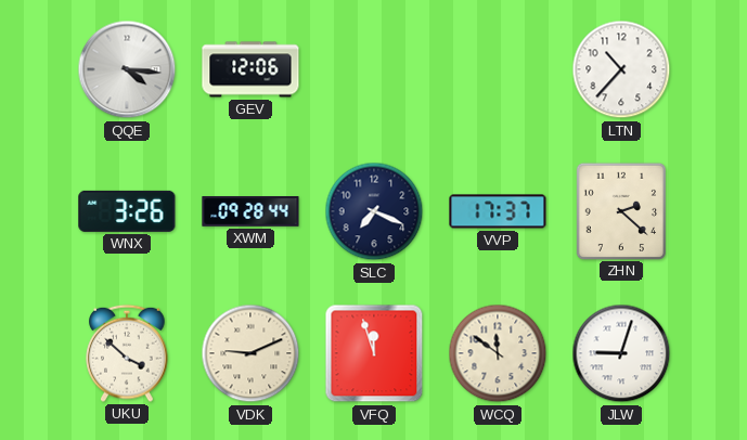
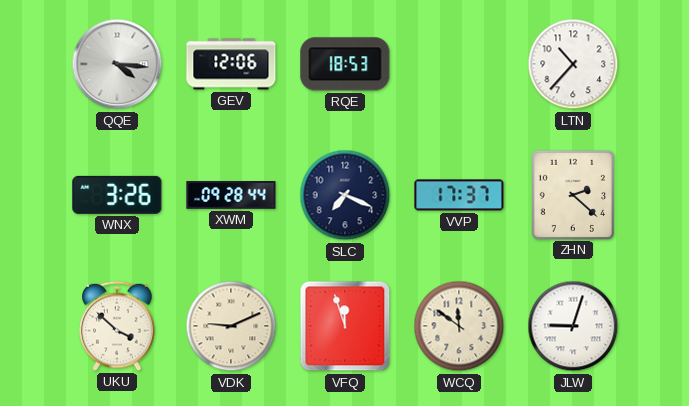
RQE: none -> 18:53
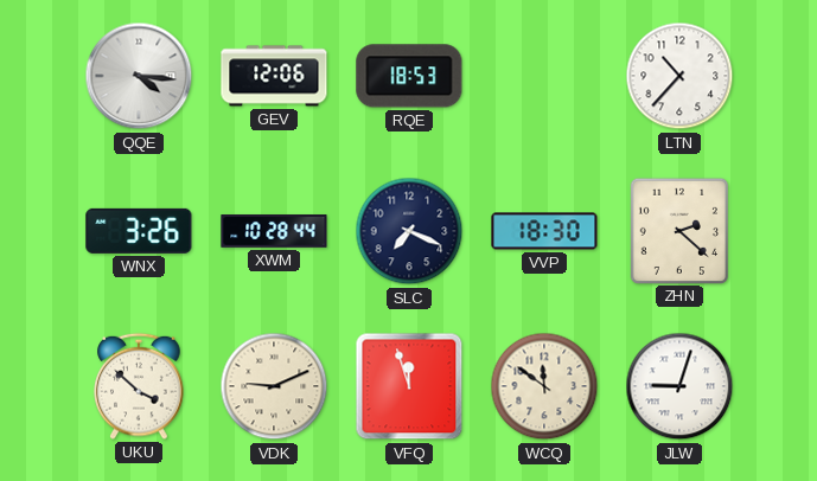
XWM: 09:28 -> 10:28
VVP: 17:37 -> 18:30
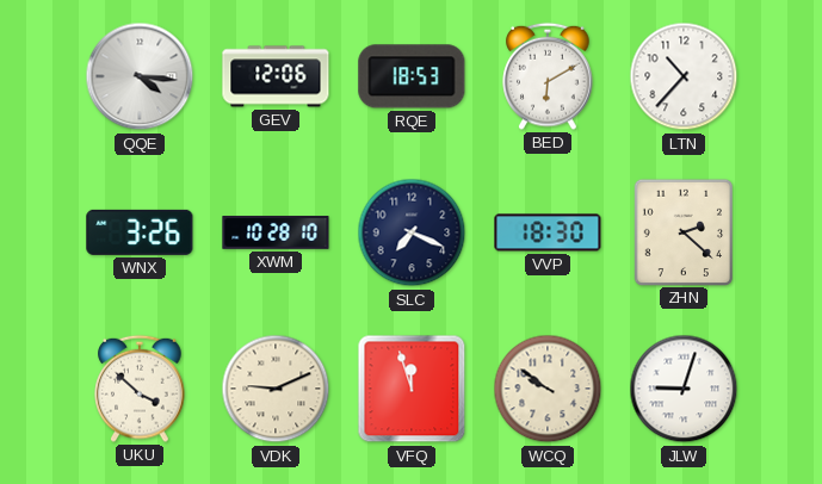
BED: none -> 6:10
XWM: 10:28:44 -> 10:28:10
WCQ: 11:51 -> 9:51
